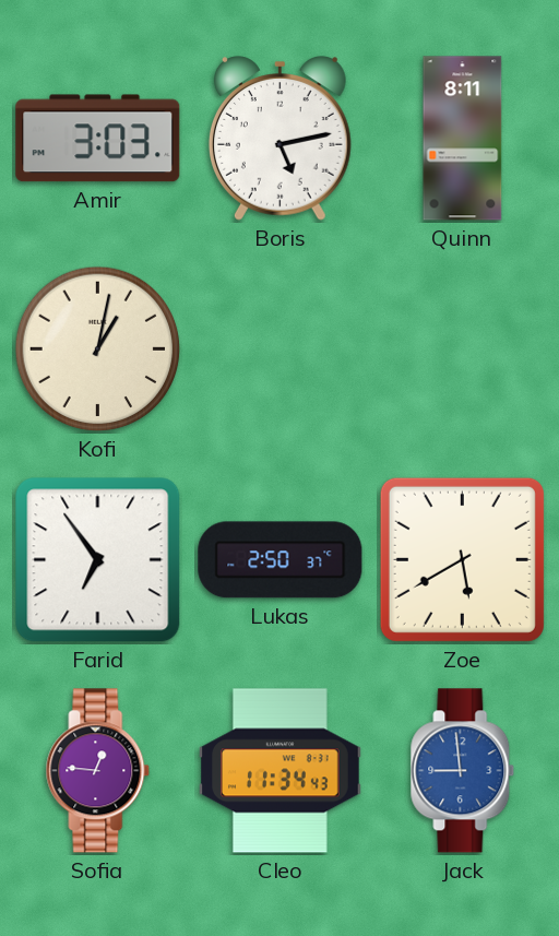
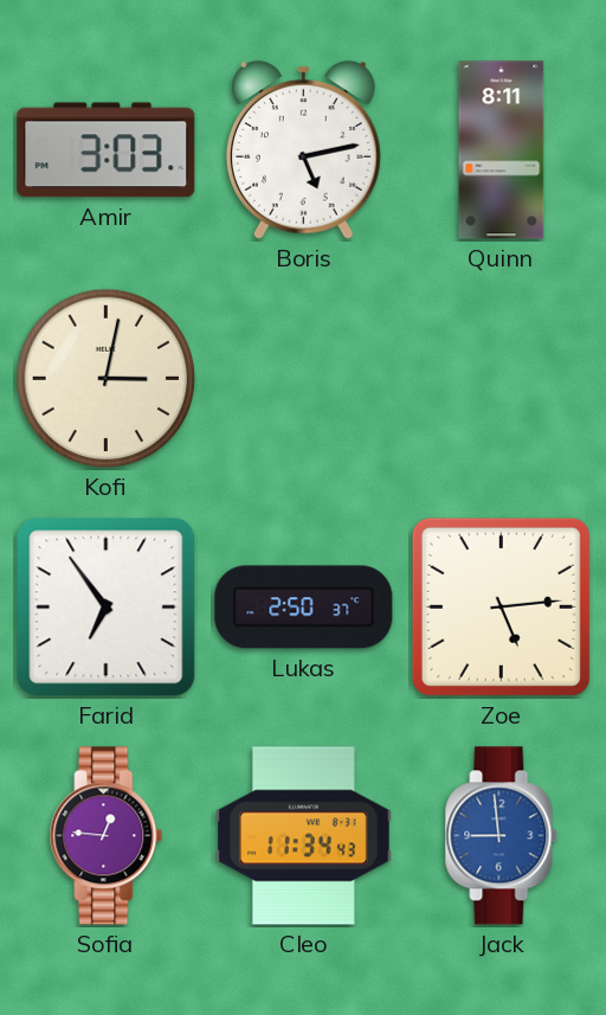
Kofi: 1:02 -> 3:02
Zoe: 5:40 -> 5:14
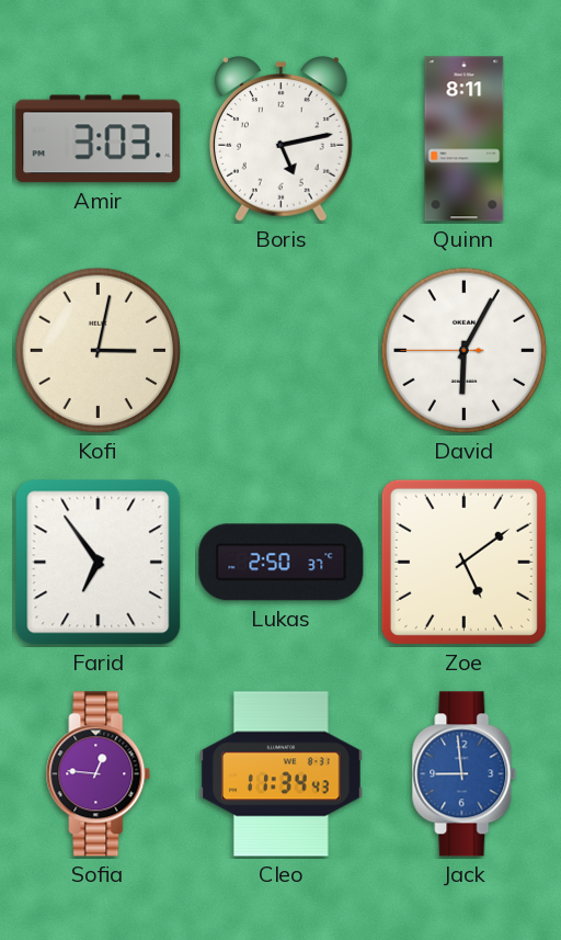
David: none -> 6:04
Zoe: 5:14 -> 5:09
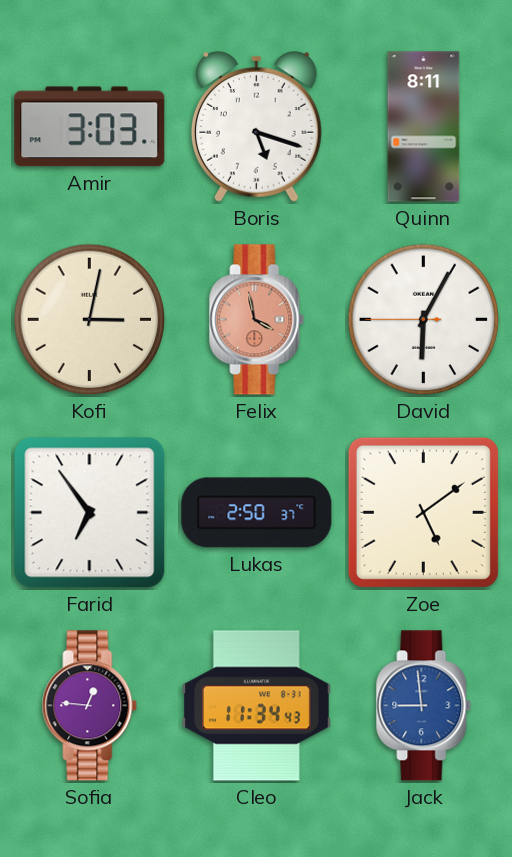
Boris: 5:13 -> 5:18
Felix: none -> 3:58
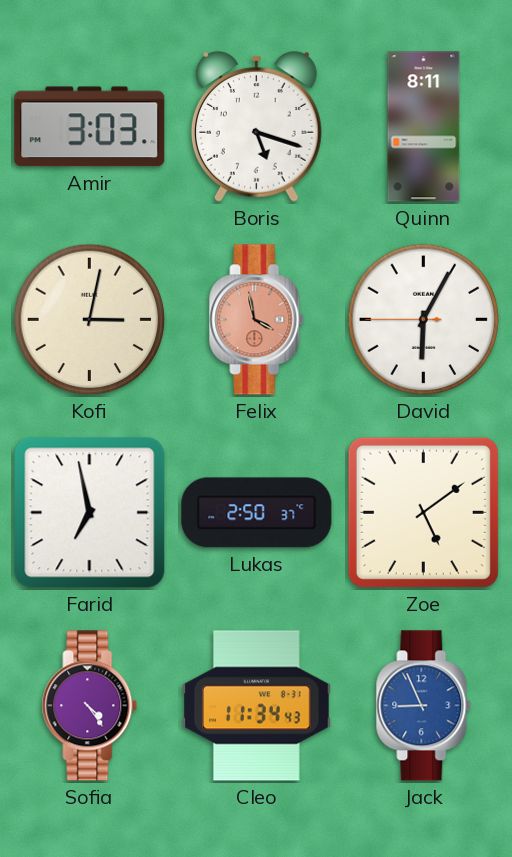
Farid: 6:54 -> 6:58
Sofia: 12:46 -> 4:24
Jack: 8:59 -> 8:56
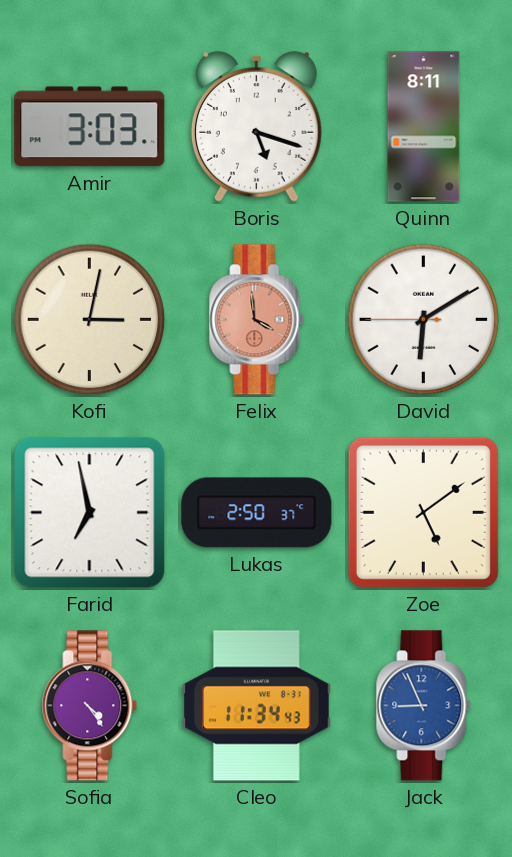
Felix: 3:58 -> 3:59
David: 6:04 -> 6:09
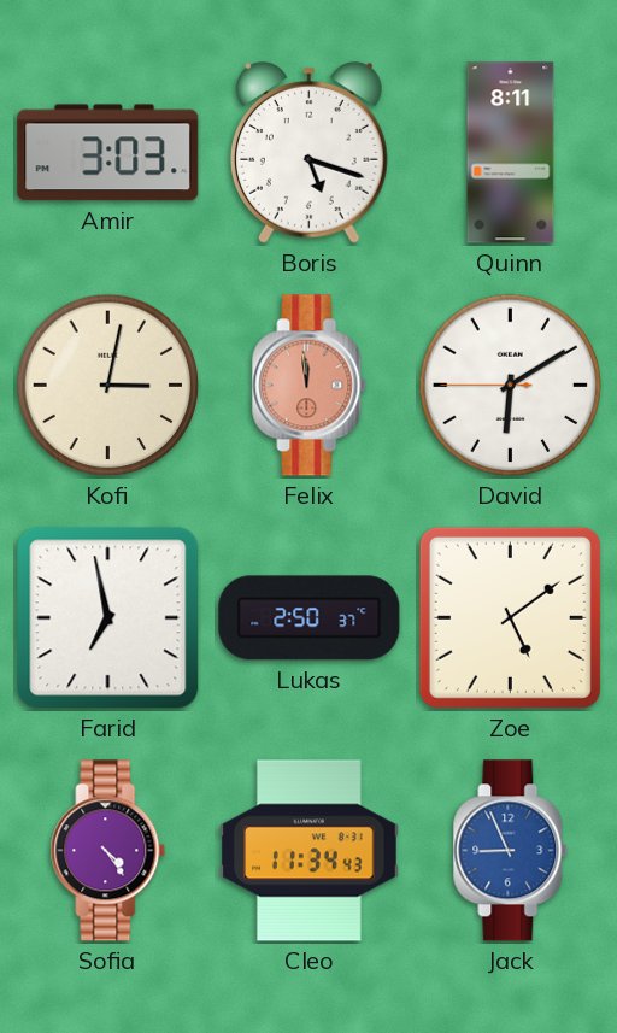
Felix: 3:59 -> 11:59
